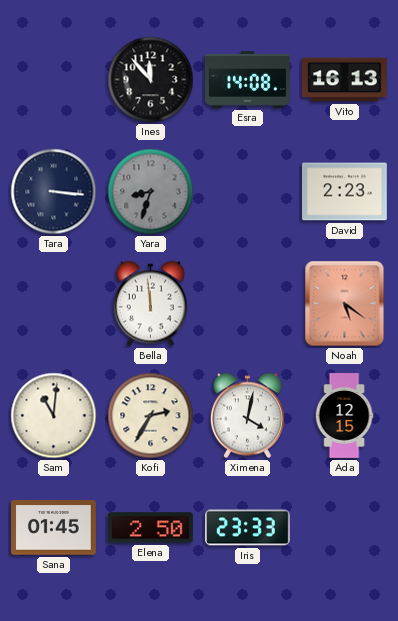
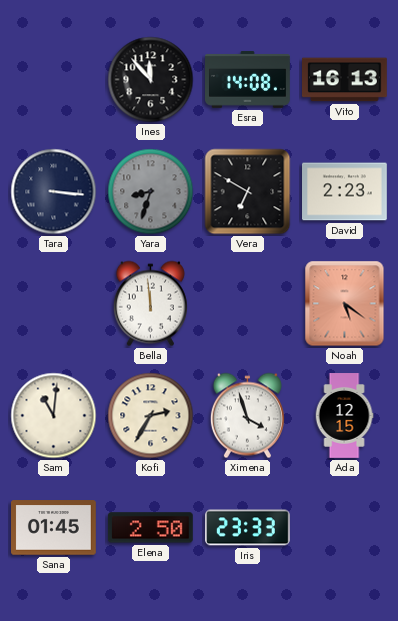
Vera: none -> 6:50
Ximena: 4:02 -> 3:57
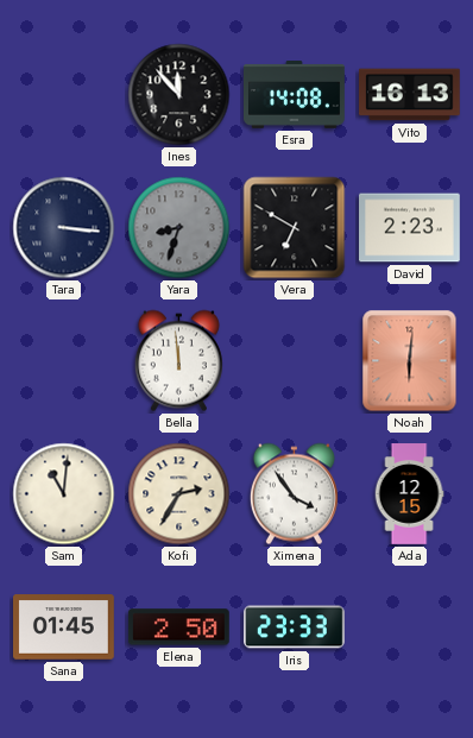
Noah: 5:21 -> 6:01
Ximena: 3:57 -> 3:54
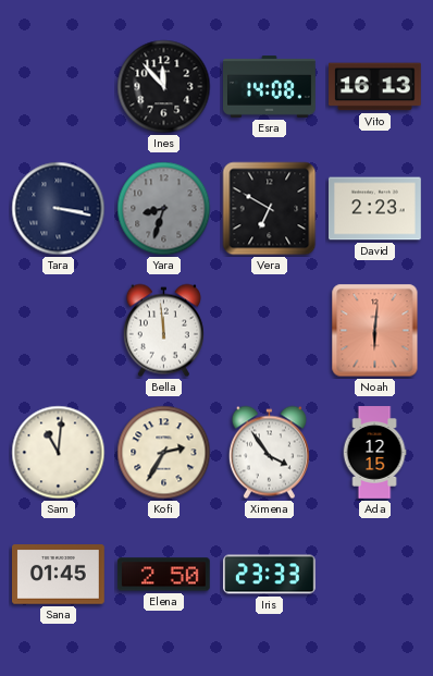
Tara: 3:16 -> 3:17
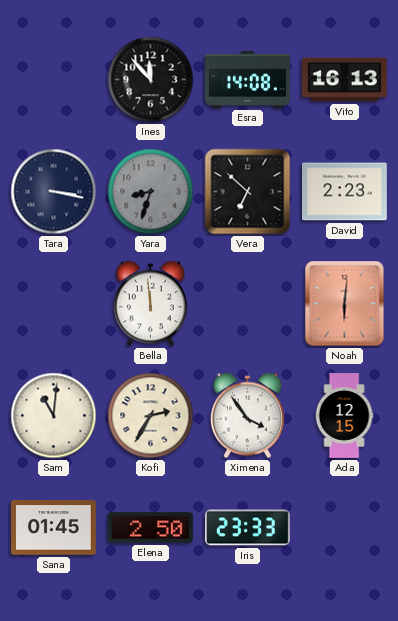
Vera: 6:50 -> 6:52
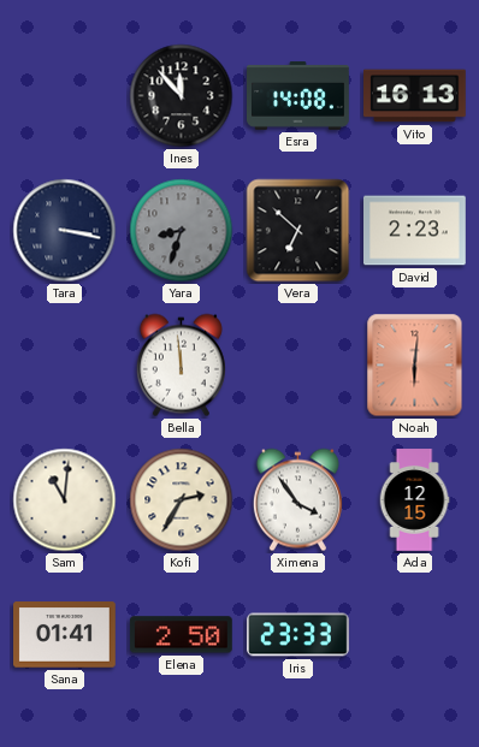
Sana: 01:45 -> 01:41
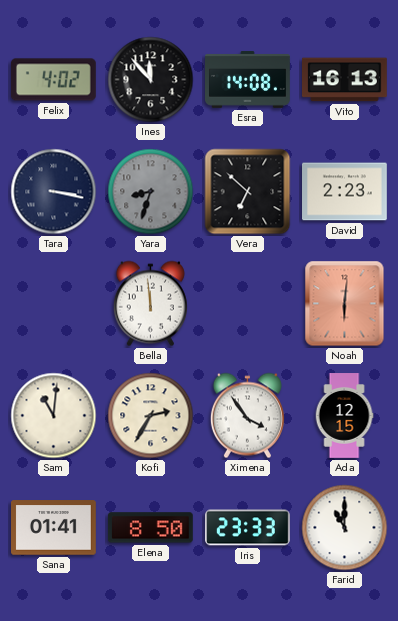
Felix: none -> 4:02
Elena: 2:50 -> 8:50
Farid: none -> 11:00
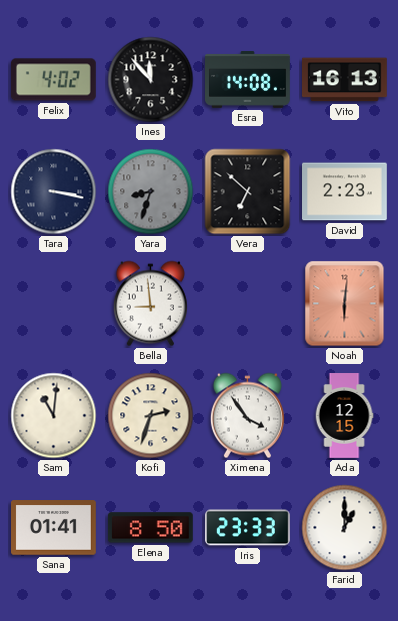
Bella: 11:59 -> 8:59
Kofi: 2:35 -> 2:33
Farid: 11:00 -> 1:00
